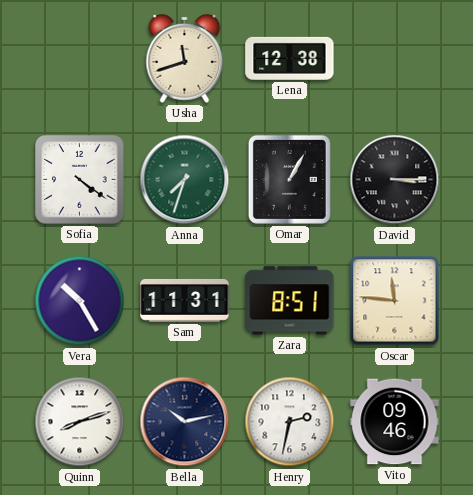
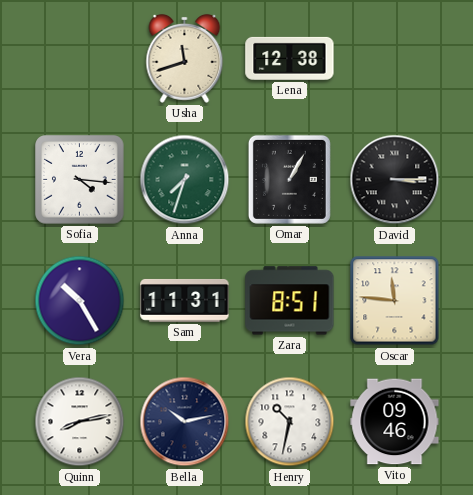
Sofia: 4:21 -> 4:16
Quinn: 8:12 -> 8:13
Henry: 2:32 -> 10:32
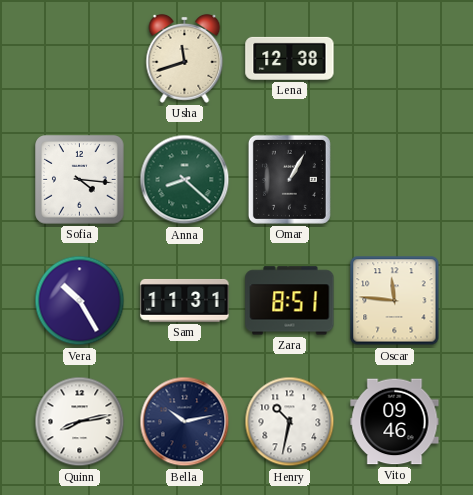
Anna: 7:33 -> 8:22
David: 3:15 -> none
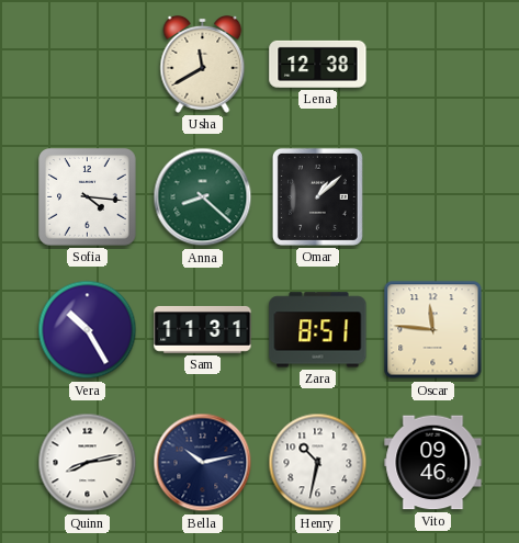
Usha: 11:42 -> 11:40
Omar: 1:05 -> 1:08
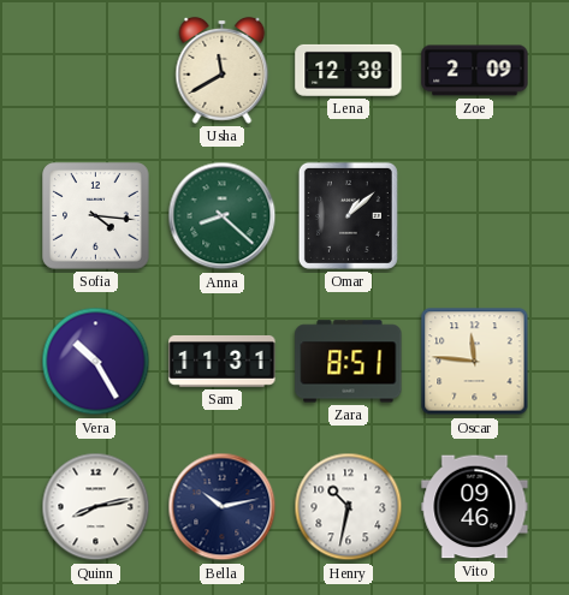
Zoe: none -> 2:09
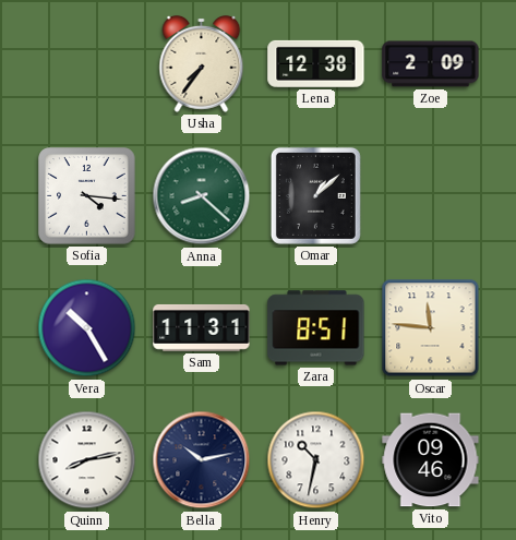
Usha: 11:40 -> 7:36
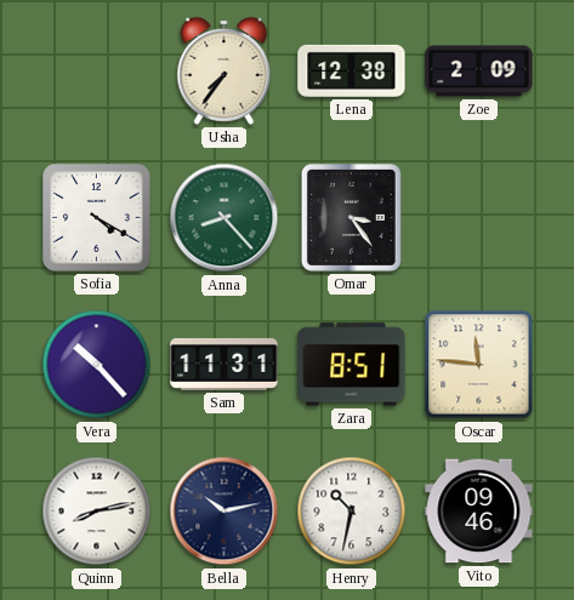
Sofia: 4:16 -> 4:20
Anna: 8:22 -> 8:23
Omar: 1:08 -> 3:24
Vera: 10:25 -> 10:23
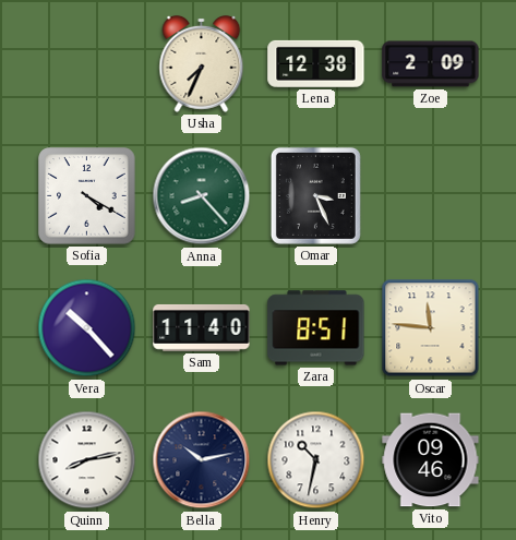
Usha: 7:36 -> 7:34
Omar: 3:24 -> 3:26
Sam: 11:31 -> 11:40
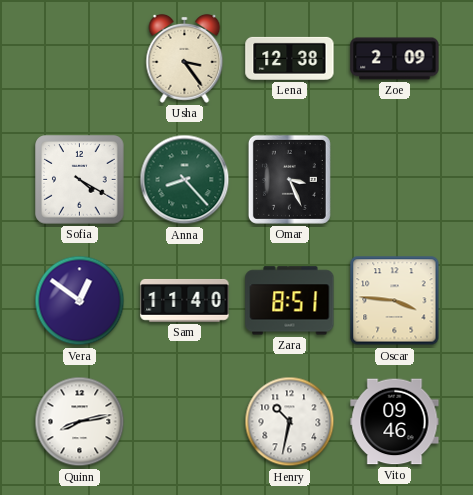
Usha: 7:34 -> 3:24
Vera: 10:23 -> 12:51
Oscar: 11:46 -> 3:46
Bella: 10:13 -> none
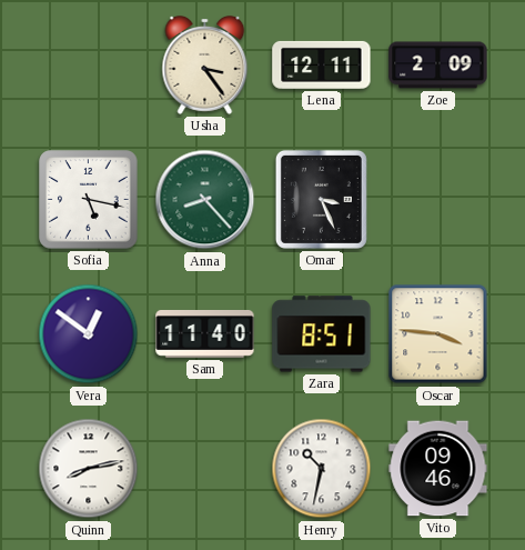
Lena: 12:38 -> 12:11
Sofia: 4:20 -> 5:17
